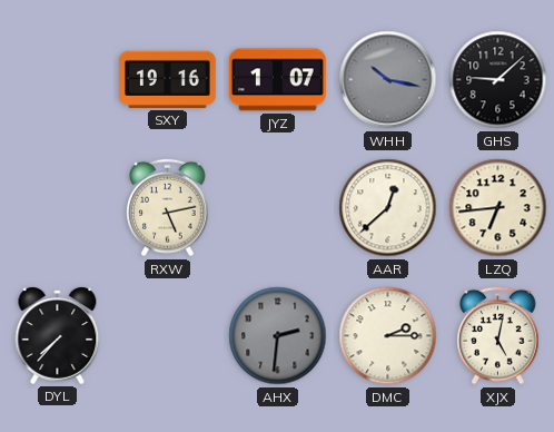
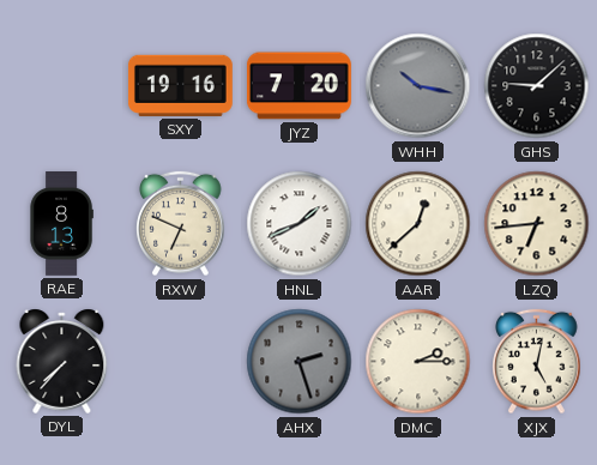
JYZ: 1:07 -> 7:20
RAE: none -> 8:13
RXW: 5:13 -> 6:49
HNL: none -> 1:41
AHX: 2:31 -> 2:27
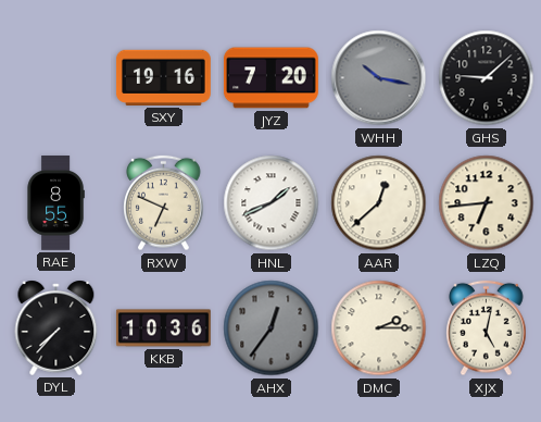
RAE: 8:13 -> 8:55
KKB: none -> 10:36
AHX: 2:27 -> 12:36
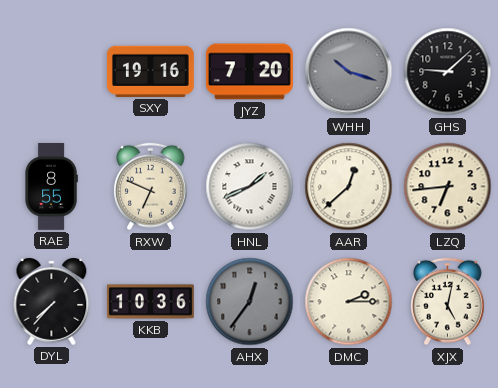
WHH: 10:17 -> 10:18
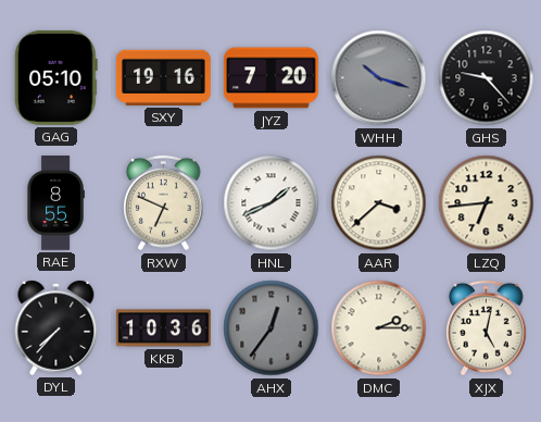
GAG: none -> 05:10
GHS: 9:08 -> 9:23
AAR: 12:38 -> 3:38
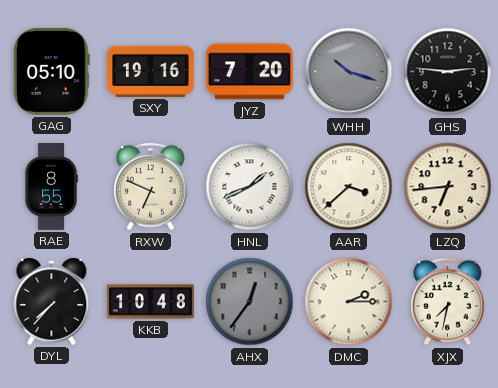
GHS: 9:23 -> 2:46
KKB: 10:36 -> 10:48
XJX: 5:02 -> 7:32
